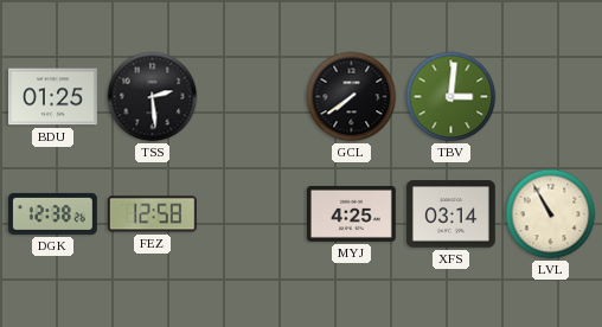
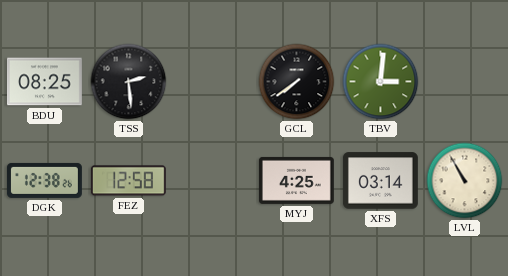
BDU: 01:25 -> 08:25
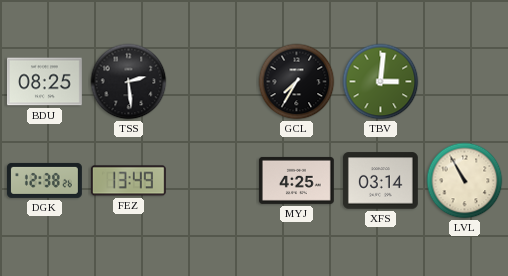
GCL: 7:39 -> 7:35
FEZ: 12:58 -> 13:49
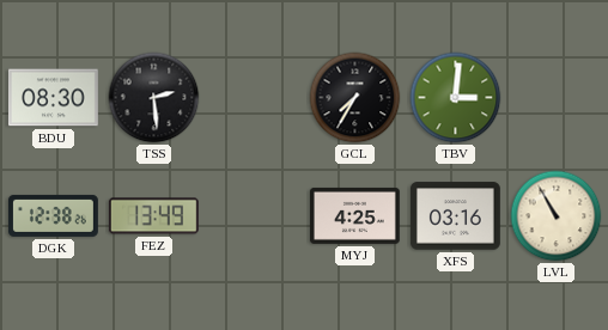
BDU: 08:25 -> 08:30
XFS: 03:14 -> 03:16
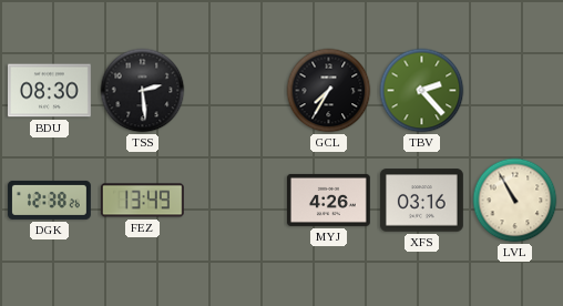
TBV: 3:01 -> 2:23
MYJ: 4:25 -> 4:26
